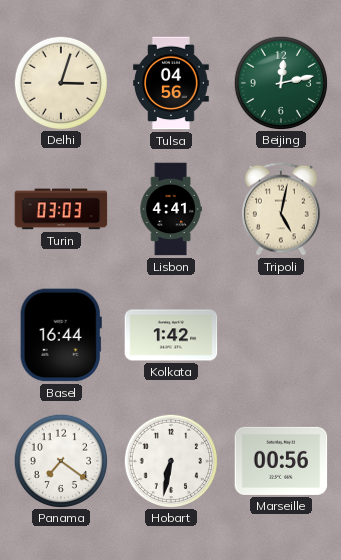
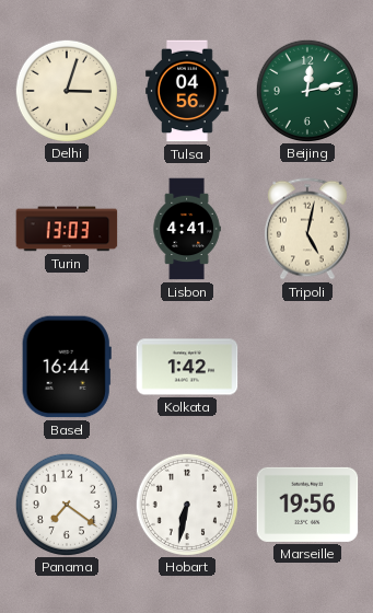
Turin: 03:03 -> 13:03
Marseille: 00:56 -> 19:56
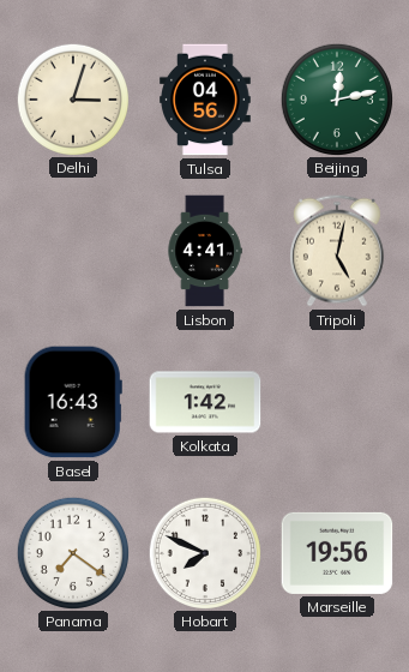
Turin: 13:03 -> none
Basel: 16:44 -> 16:43
Hobart: 6:32 -> 7:49
